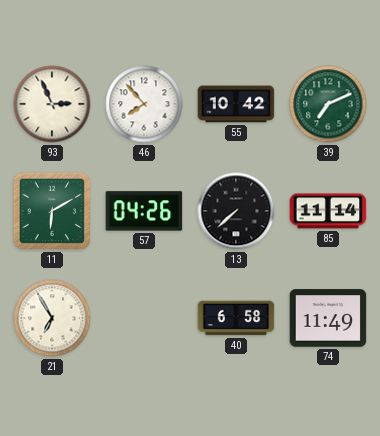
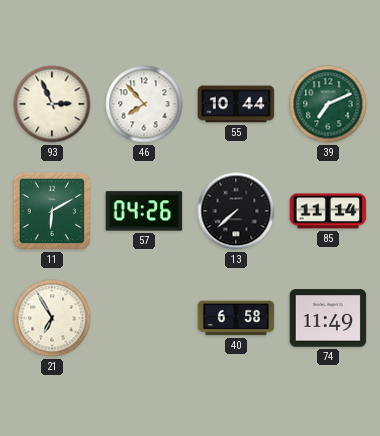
55: 10:42 -> 10:44
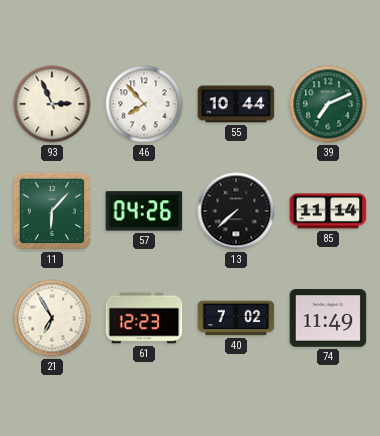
11: 6:10 -> 6:07
61: none -> 12:23
40: 6:58 -> 7:02
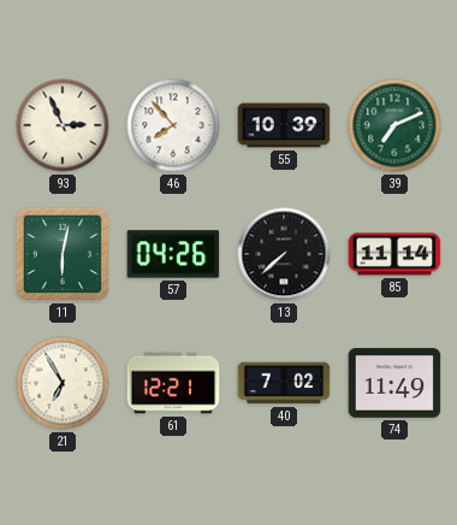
55: 10:44 -> 10:39
11: 6:07 -> 6:02
61: 12:23 -> 12:21
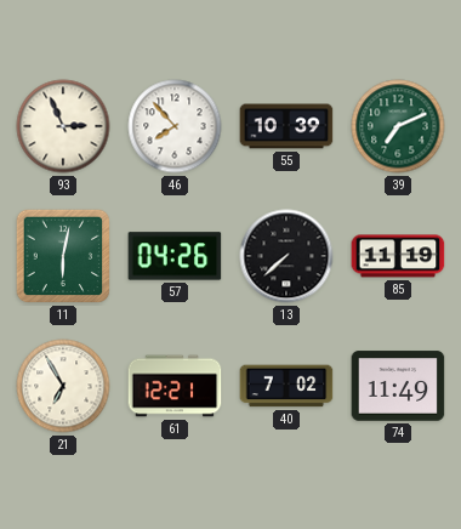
85: 11:14 -> 11:19
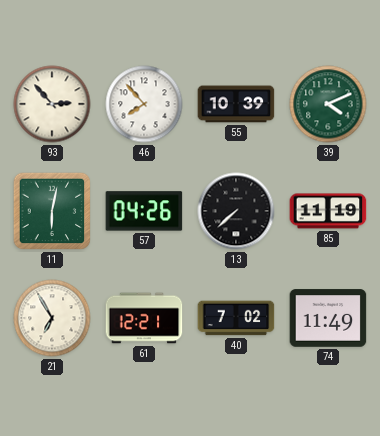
93: 2:56 -> 2:53
39: 7:11 -> 4:11
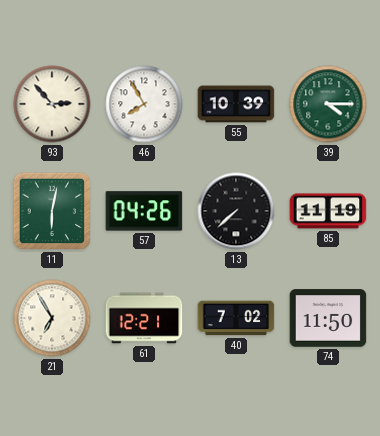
46: 7:53 -> 7:55
39: 4:11 -> 4:15
74: 11:49 -> 11:50
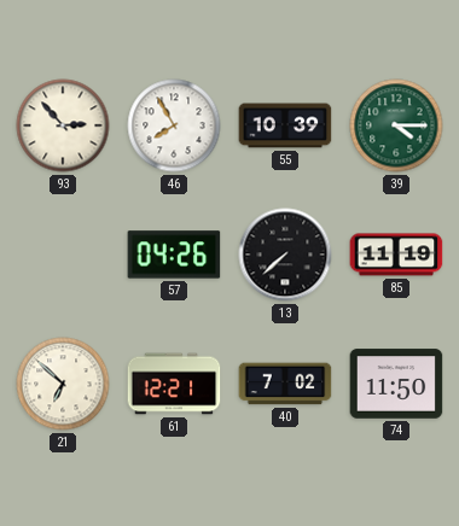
11: 6:02 -> none
21: 6:55 -> 6:52
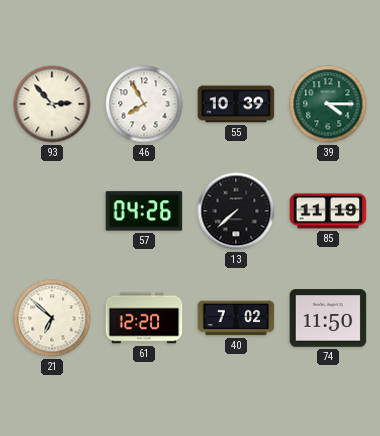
61: 12:21 -> 12:20
